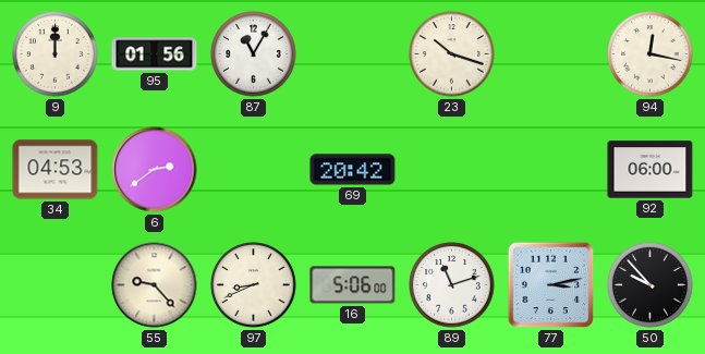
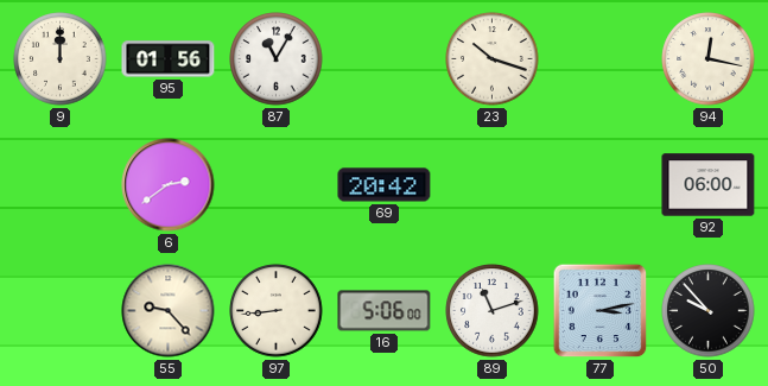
34: 04:53 -> none
97: 8:41 -> 8:44
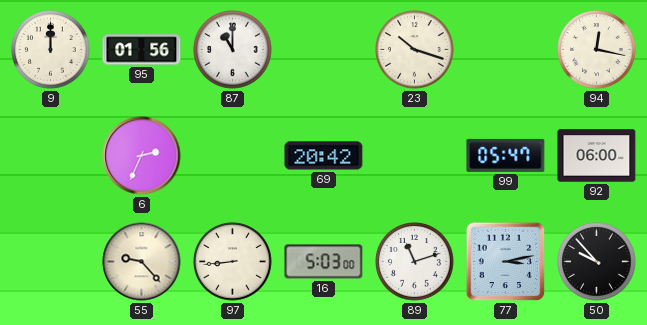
87: 11:05 -> 11:00
6: 2:39 -> 2:34
99: none -> 05:47
16: 5:06 -> 5:03
